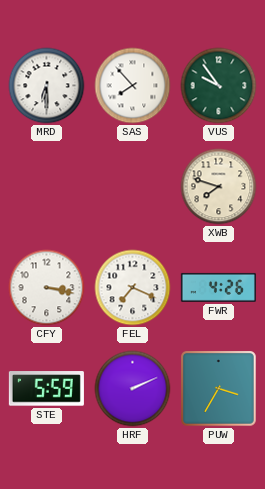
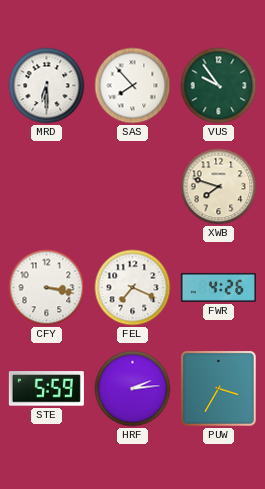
HRF: 2:11 -> 2:14
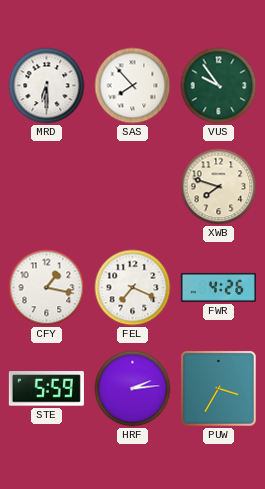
CFY: 3:17 -> 1:17
